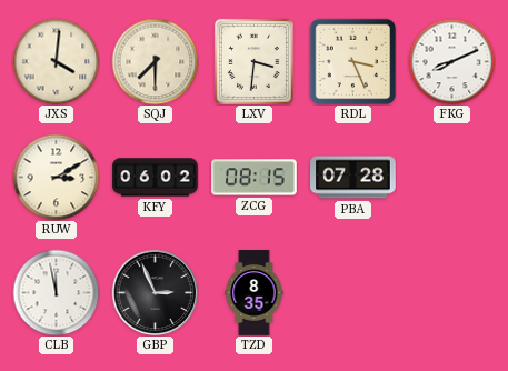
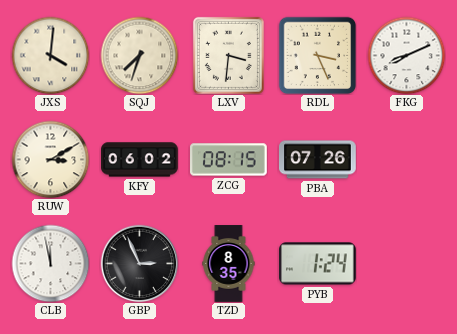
SQJ: 7:30 -> 7:33
PBA: 07:28 -> 07:26
PYB: none -> 1:24
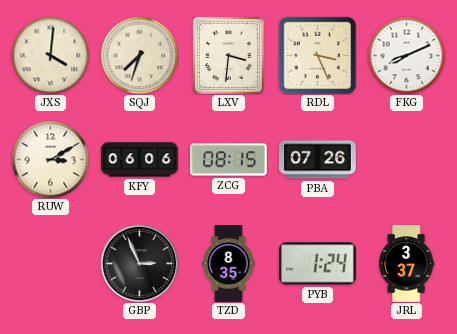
KFY: 06:02 -> 06:06
CLB: 11:58 -> none
JRL: none -> 3:37
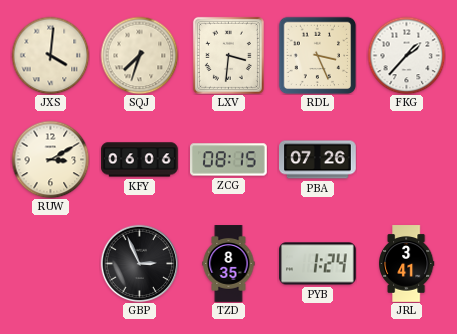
FKG: 8:11 -> 1:37
JRL: 3:37 -> 3:41
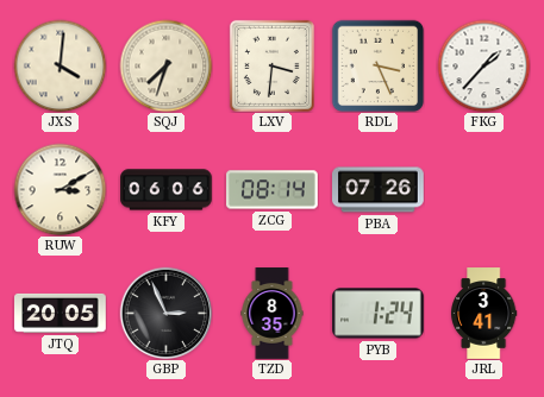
ZCG: 08:15 -> 08:14
JTQ: none -> 20:05
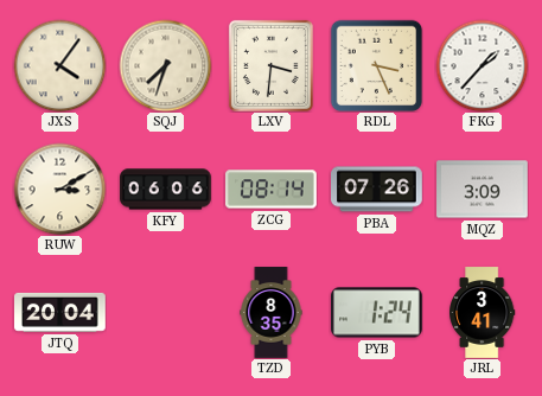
JXS: 4:01 -> 4:06
MQZ: none -> 3:09
JTQ: 20:05 -> 20:04
GBP: 2:56 -> none
